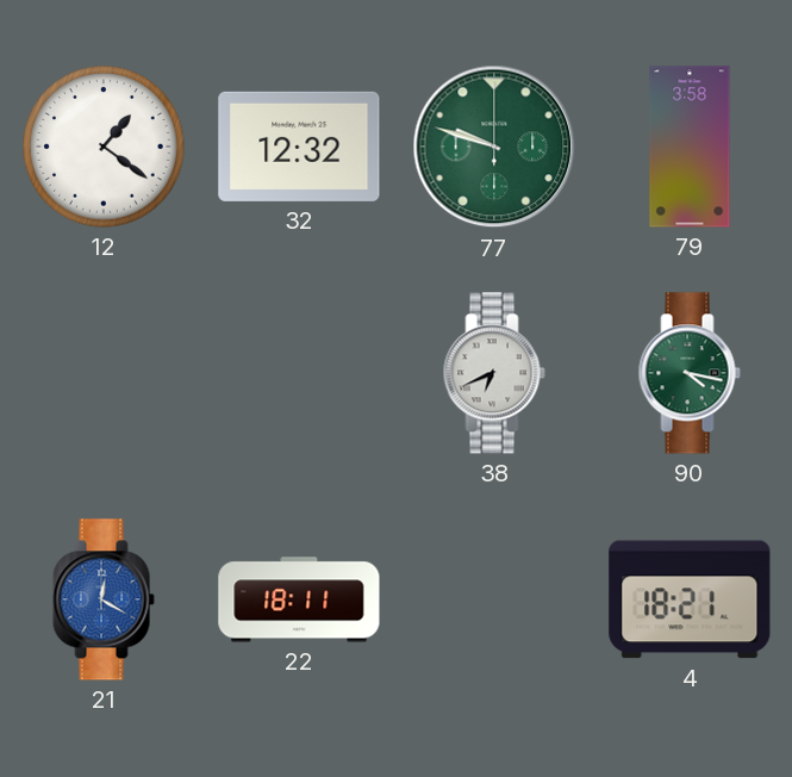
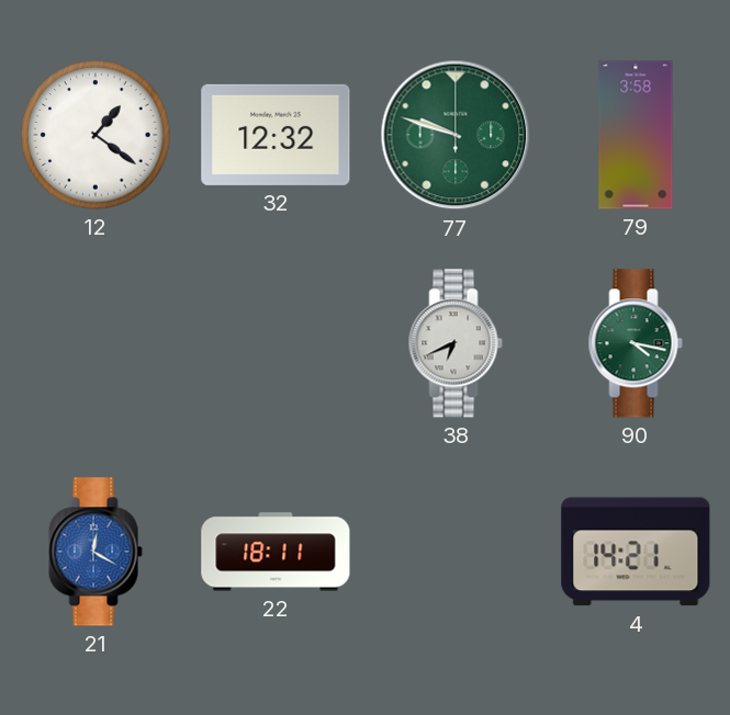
4: 18:21 -> 14:21
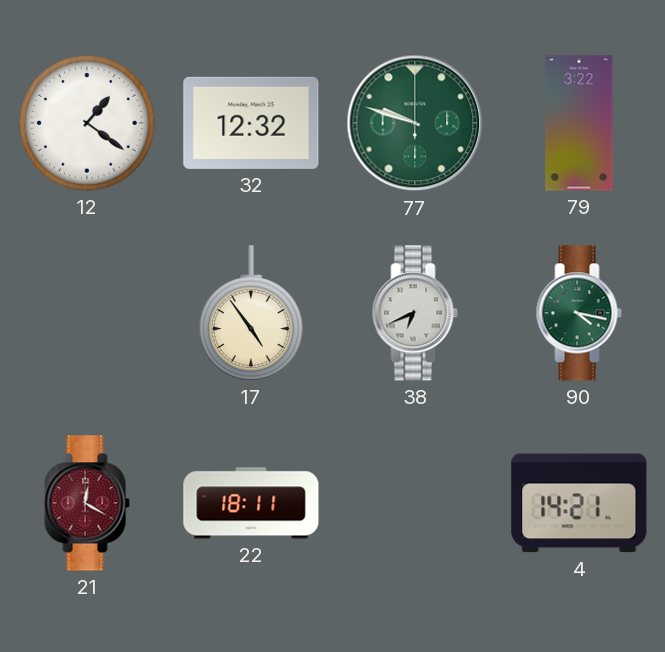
79: 3:58 -> 3:22
17: none -> 4:54
21 dial: blue -> burgundy
